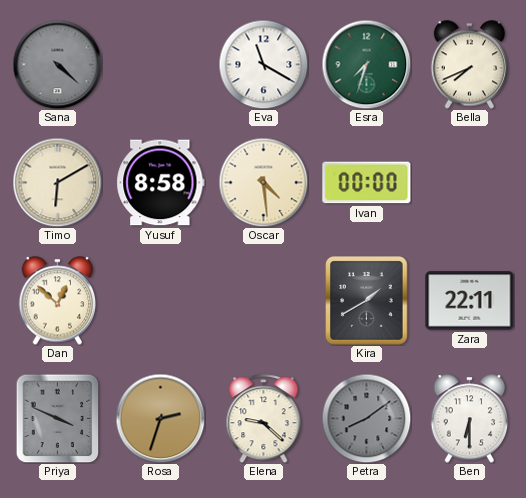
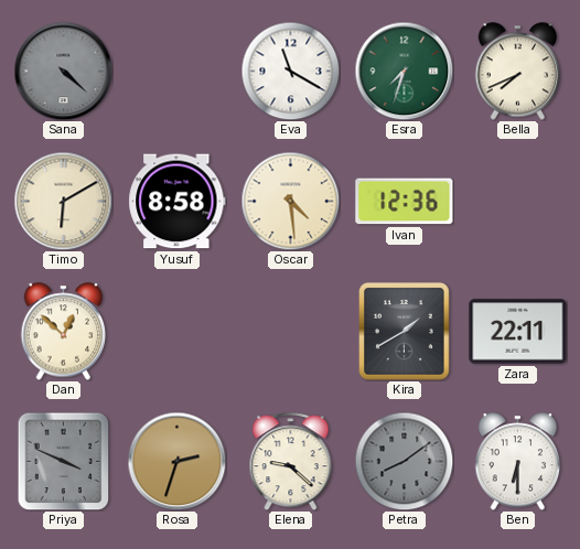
Ivan: 00:00 -> 12:36
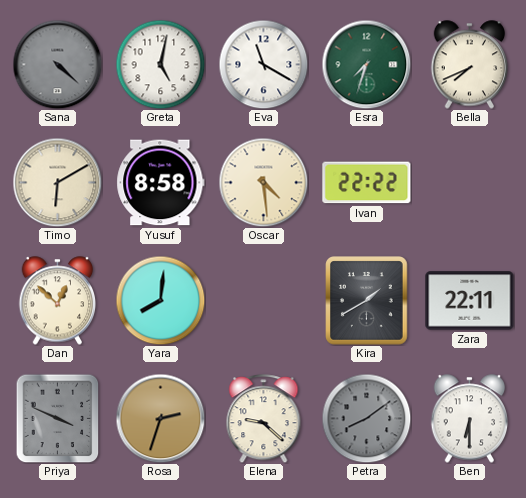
Greta: none -> 5:02
Ivan: 12:36 -> 22:22
Yara: none -> 8:01
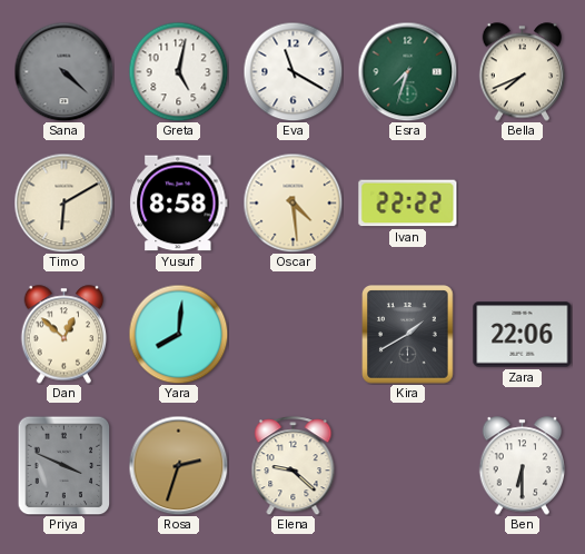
Zara: 22:11 -> 22:06
Petra: 8:09 -> none
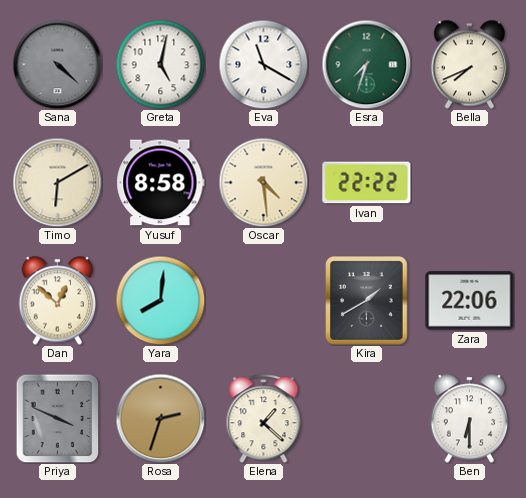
Elena: 9:22 -> 1:22
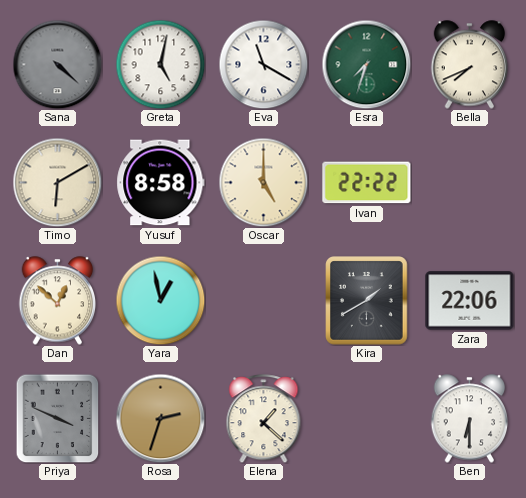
Oscar: 4:29 -> 5:00
Yara: 8:01 -> 12:58
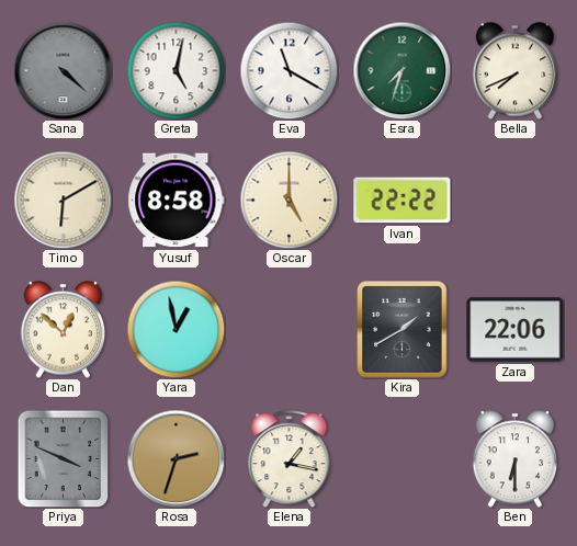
Elena: 1:22 -> 1:17
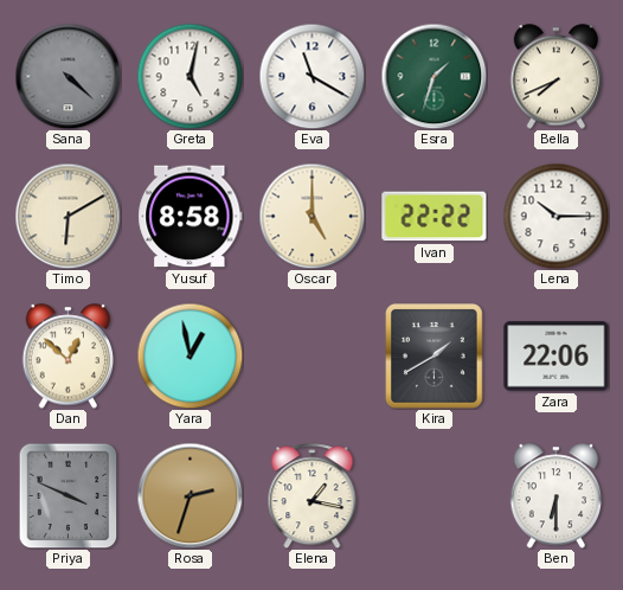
Esra: 7:33 -> 1:33
Lena: none -> 10:15
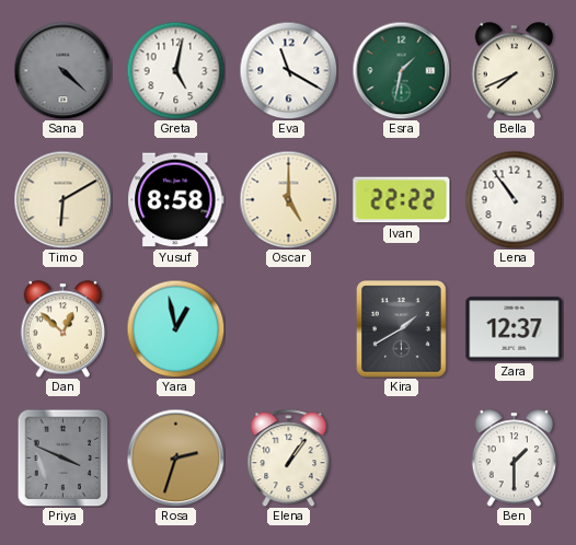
Esra: 1:33 -> 1:32
Lena: 10:15 -> 10:54
Zara: 22:06 -> 12:37
Elena: 1:17 -> 1:06
Ben: 6:30 -> 1:30
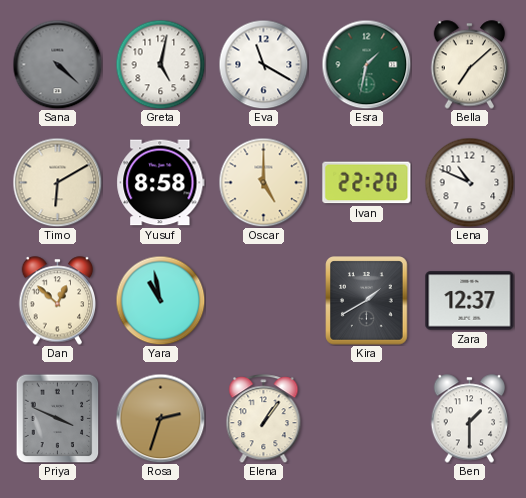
Bella: 7:41 -> 7:08
Ivan: 22:22 -> 22:20
Lena: 10:54 -> 10:49
Yara: 12:58 -> 10:58
